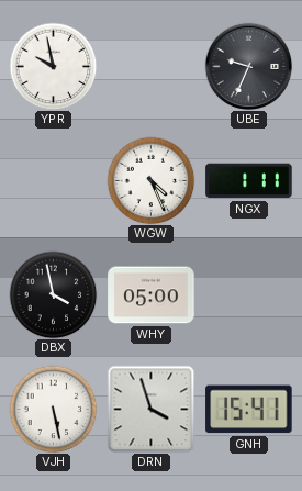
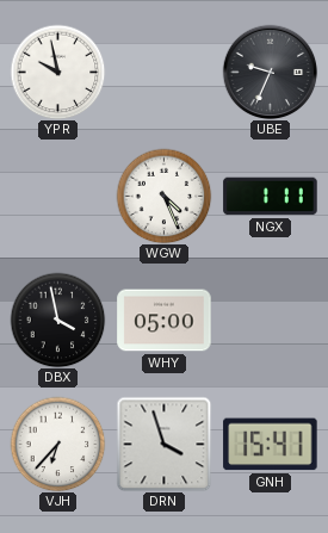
VJH: 5:28 -> 6:37
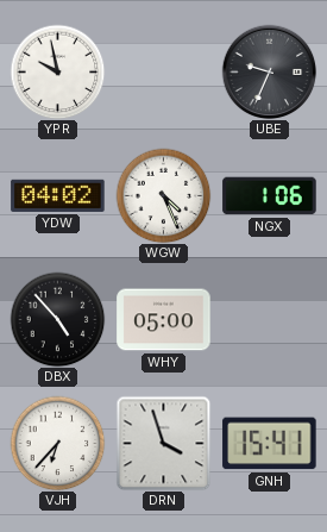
YDW: none -> 04:02
NGX: 1:11 -> 1:06
DBX: 3:58 -> 4:53
